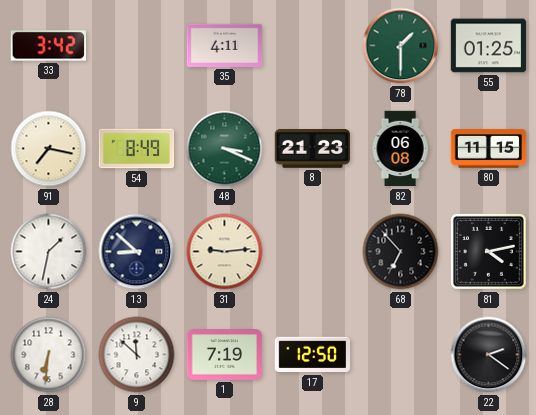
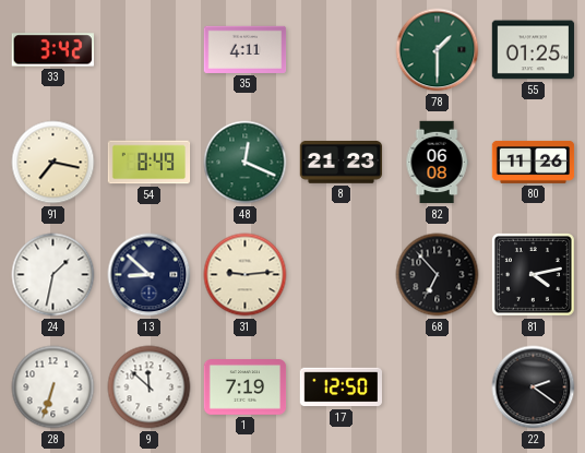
48: 3:19 -> 12:19
80: 11:15 -> 11:26
28: 6:31 -> 6:33
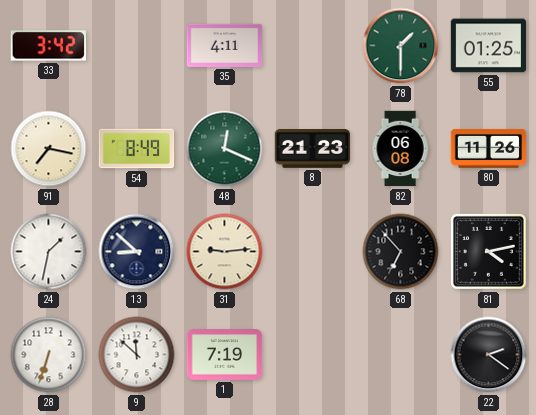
17: 12:50 -> none
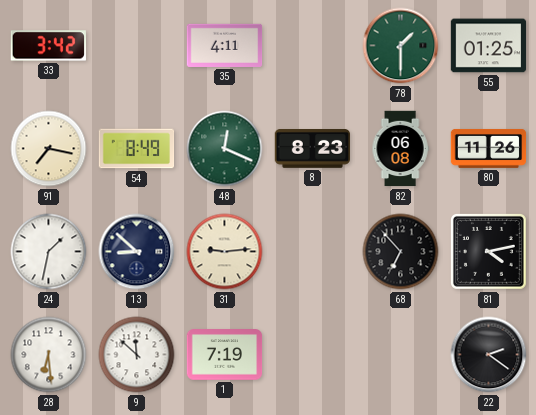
8: 21:23 -> 8:23
28: 6:33 -> 6:29
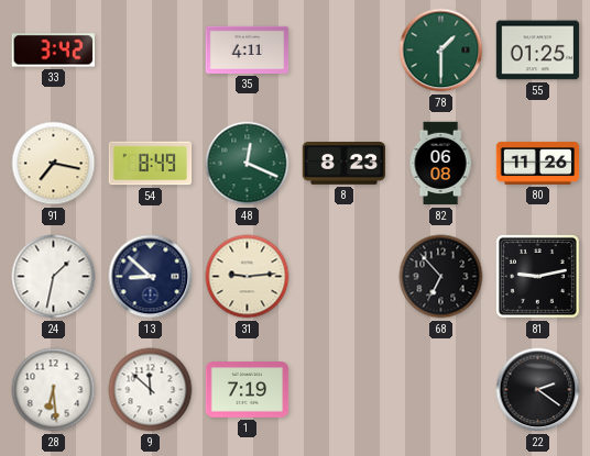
81: 4:13 -> 9:13
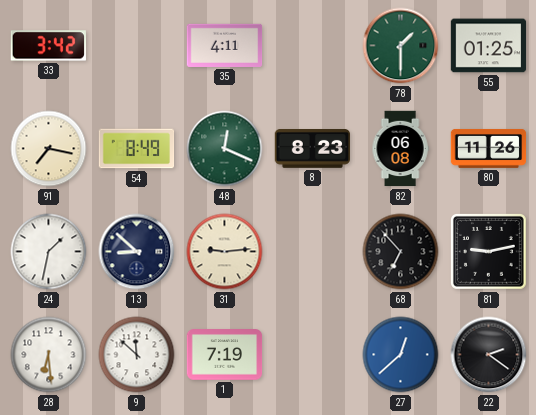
27: none -> 12:38
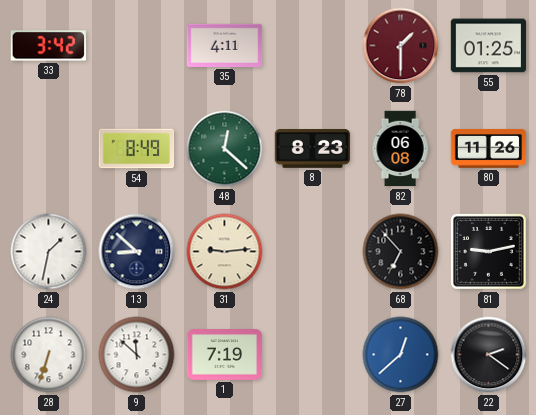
78 dial: green -> burgundy
91: 7:17 -> none
48: 12:19 -> 12:22
28: 6:29 -> 6:33
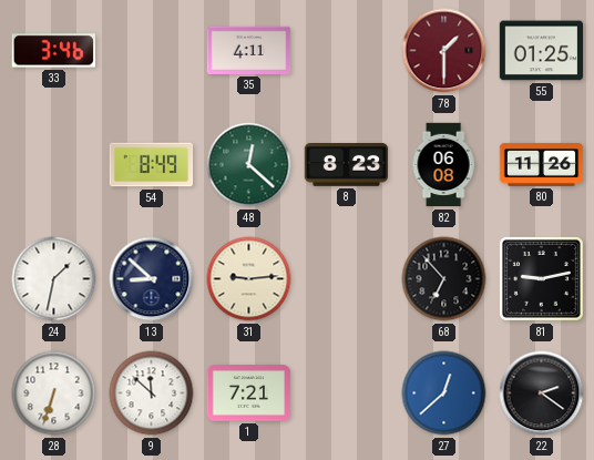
33: 3:42 -> 3:46
1: 7:19 -> 7:21
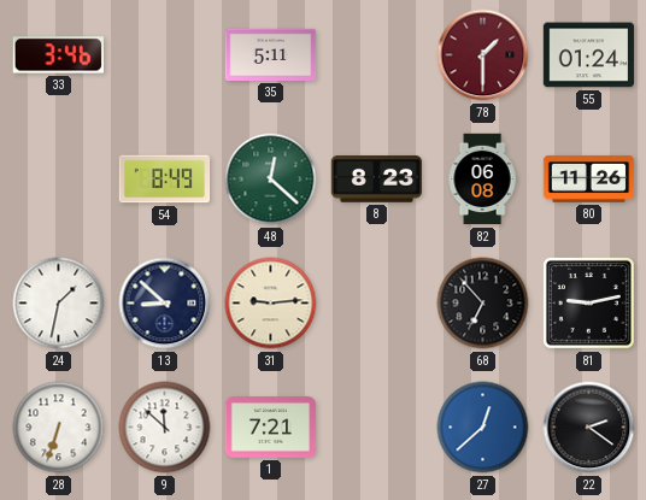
35: 4:11 -> 5:11
55: 01:25 -> 01:24
